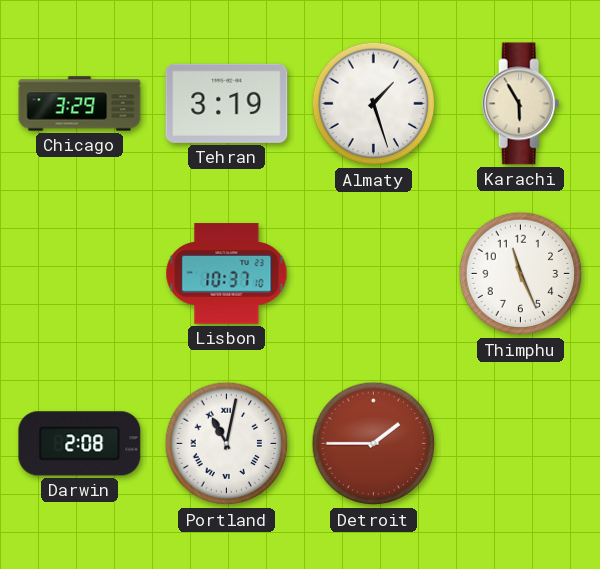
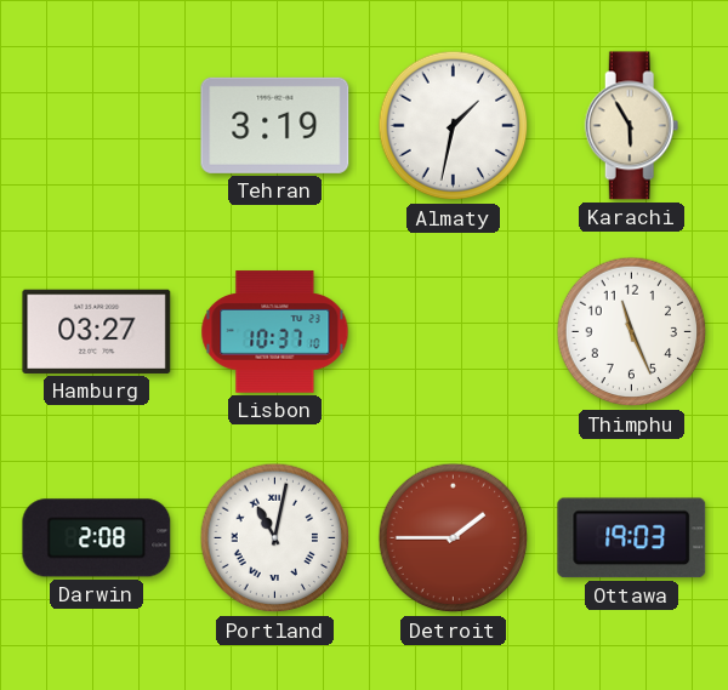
Chicago: 3:29 -> none
Almaty: 1:27 -> 1:32
Hamburg: none -> 03:27
Ottawa: none -> 19:03
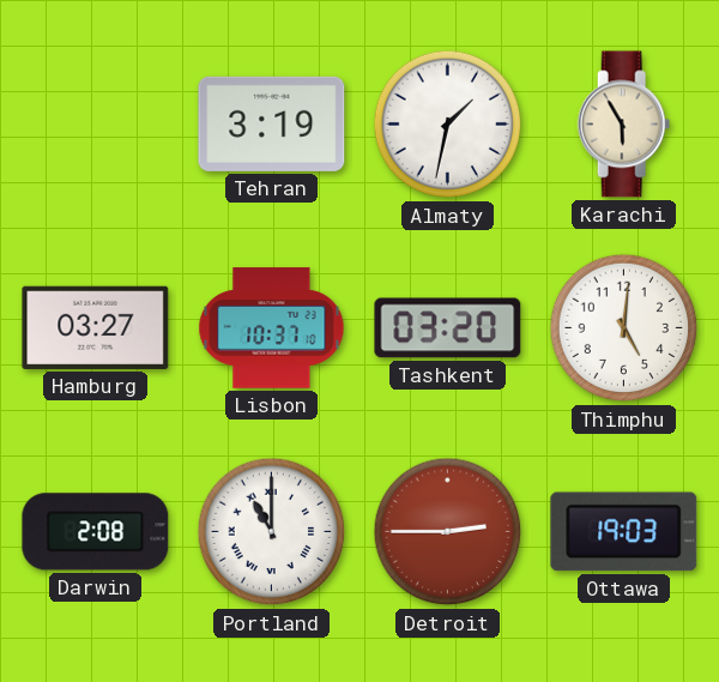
Tashkent: none -> 03:20
Thimphu: 11:26 -> 5:01
Portland: 11:02 -> 11:00
Detroit: 1:45 -> 2:45
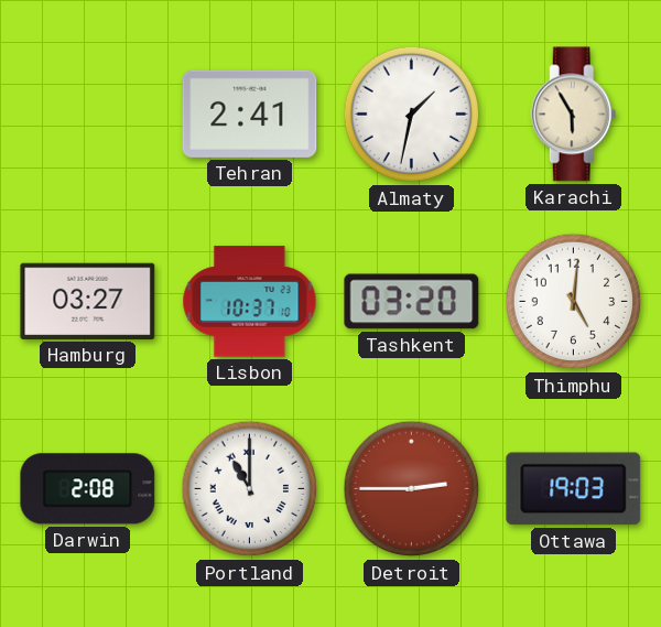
Tehran: 3:19 -> 2:41
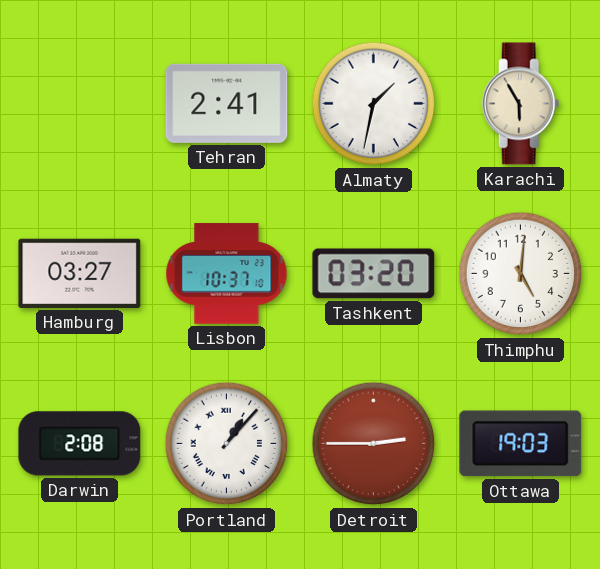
Portland: 11:00 -> 1:07
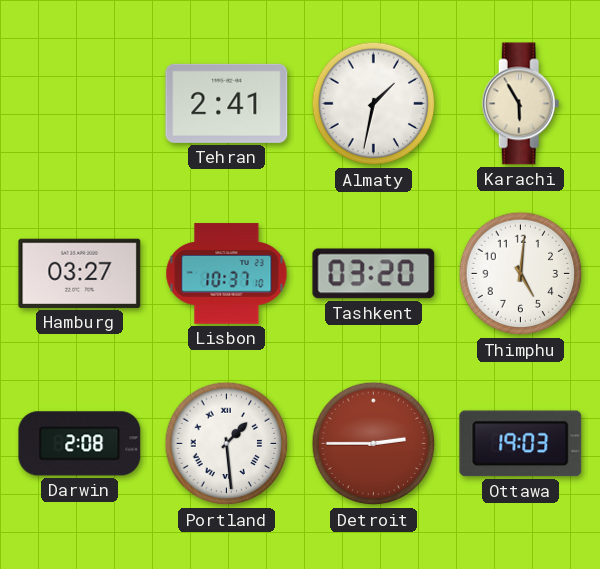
Portland: 1:07 -> 1:29
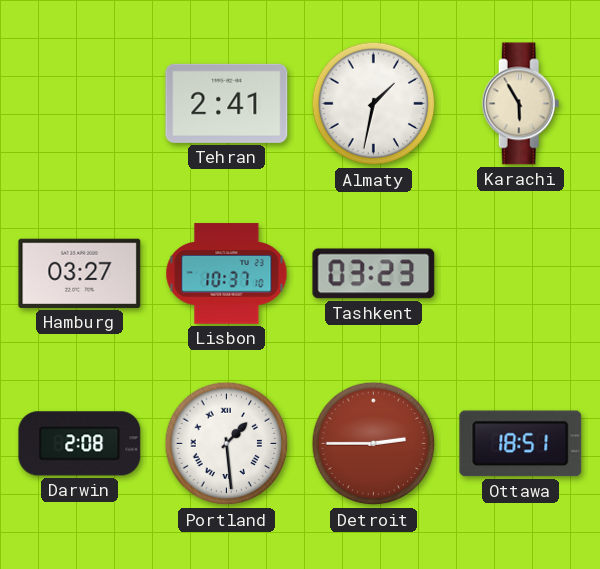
Tashkent: 03:20 -> 03:23
Thimphu: 5:01 -> none
Ottawa: 19:03 -> 18:51
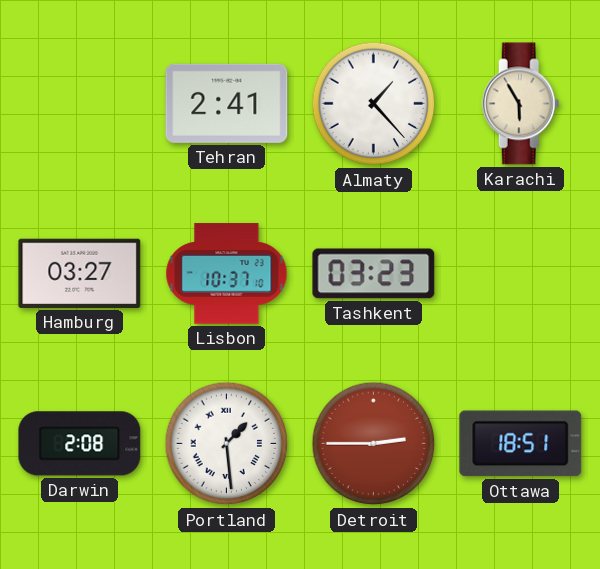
Almaty: 1:32 -> 1:23
